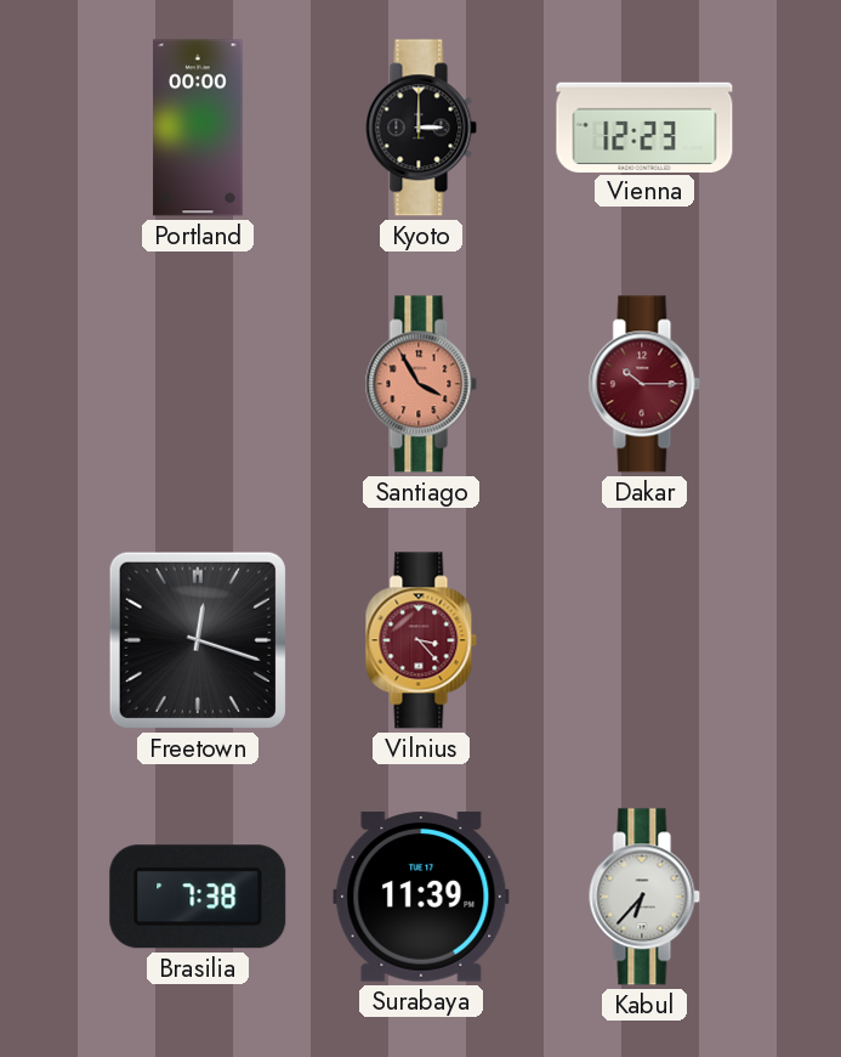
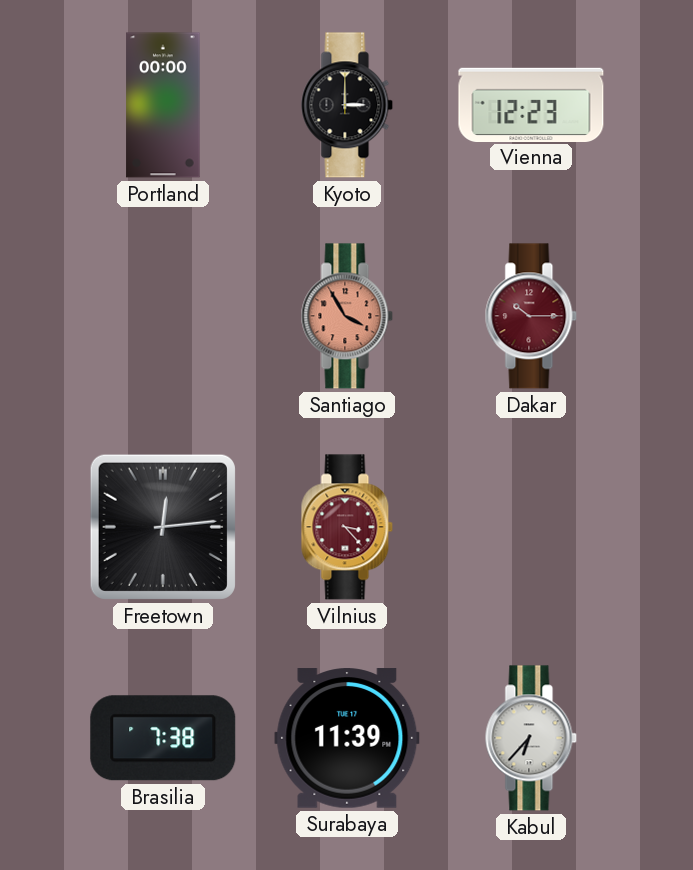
Freetown: 12:18 -> 12:14
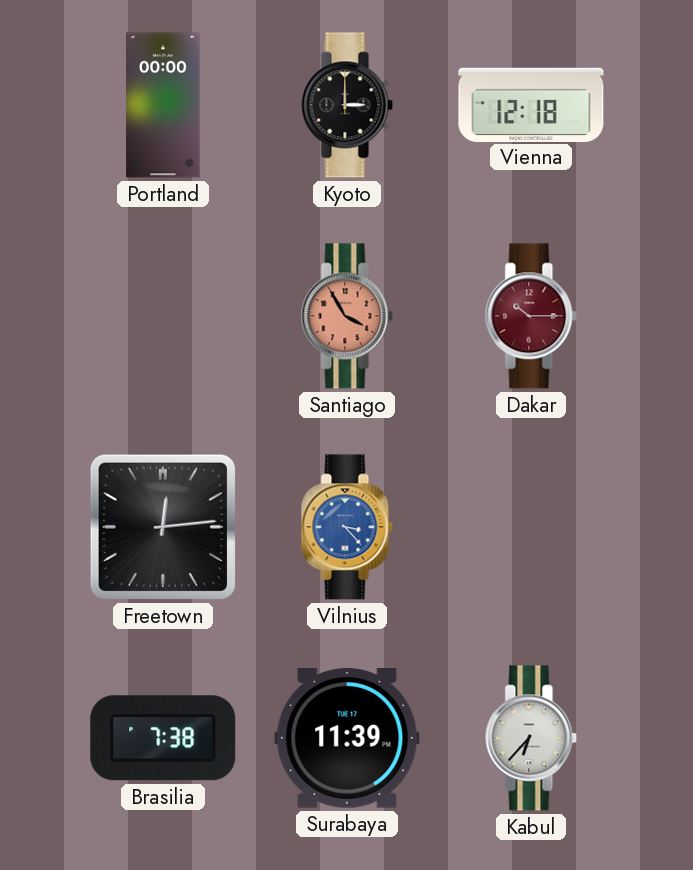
Vienna: 12:23 -> 12:18
Vilnius dial: burgundy -> blue
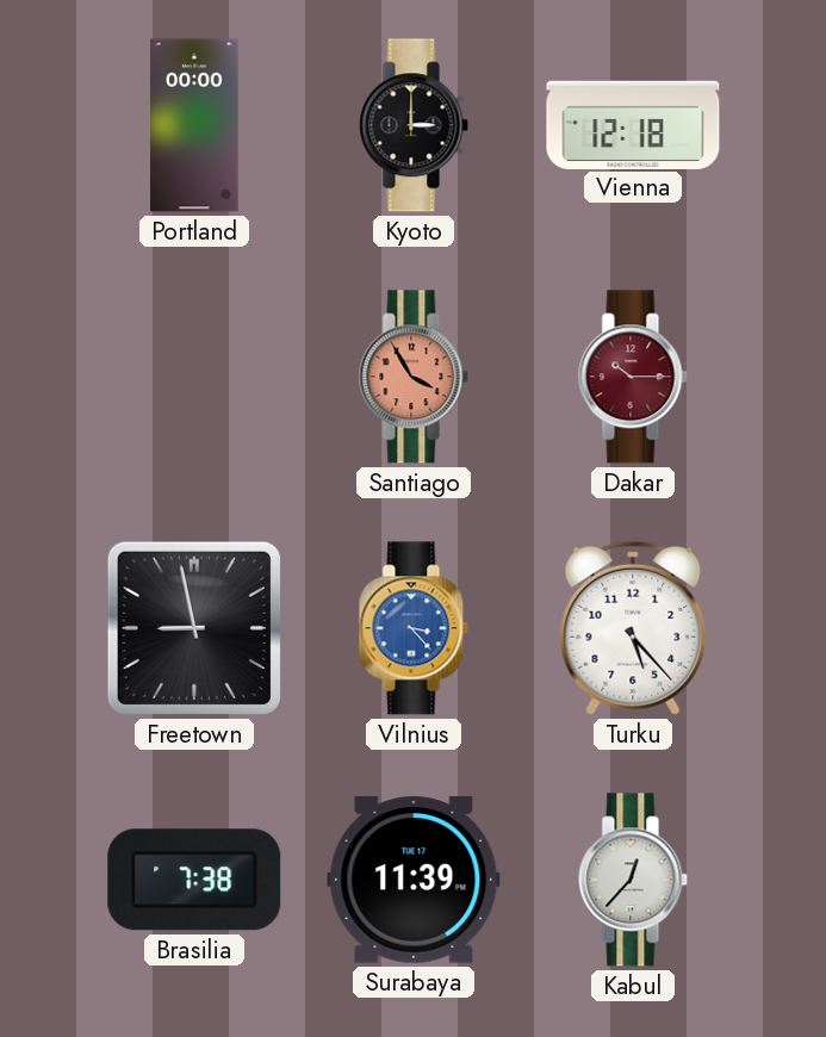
Freetown: 12:14 -> 8:58
Turku: none -> 5:23
Kabul: 6:37 -> 12:37
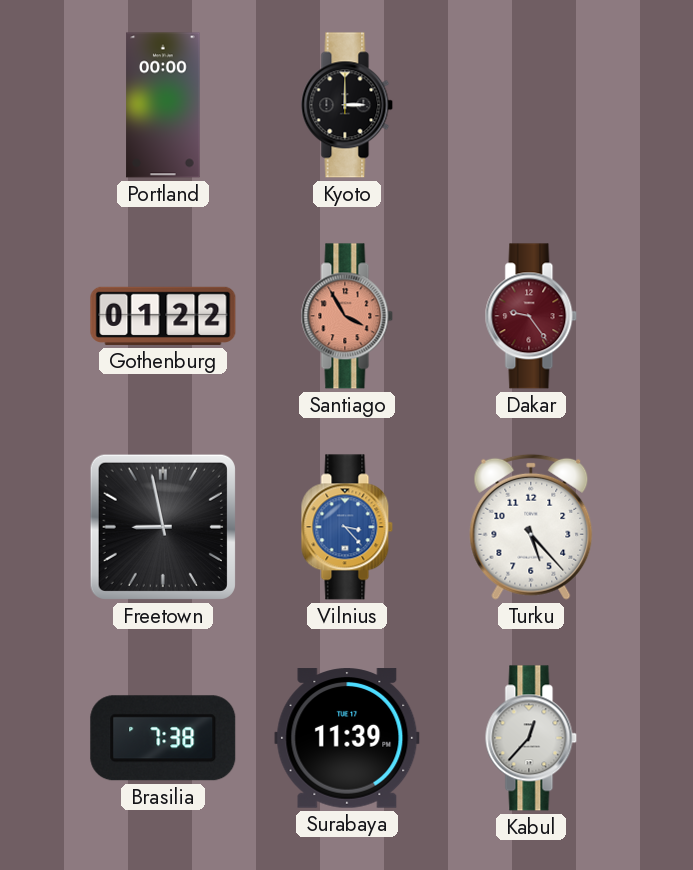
Vienna: 12:18 -> none
Gothenburg: none -> 01:22
Dakar: 10:15 -> 9:24
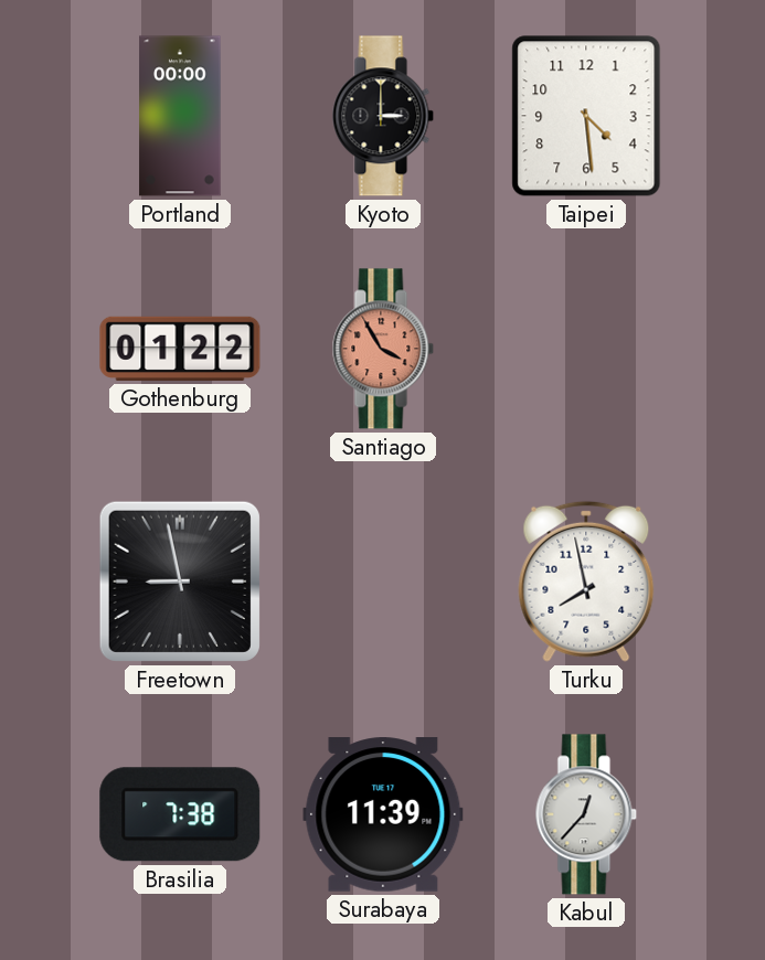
Taipei: none -> 4:29
Dakar: 9:24 -> none
Vilnius: 3:23 -> none
Turku: 5:23 -> 7:58
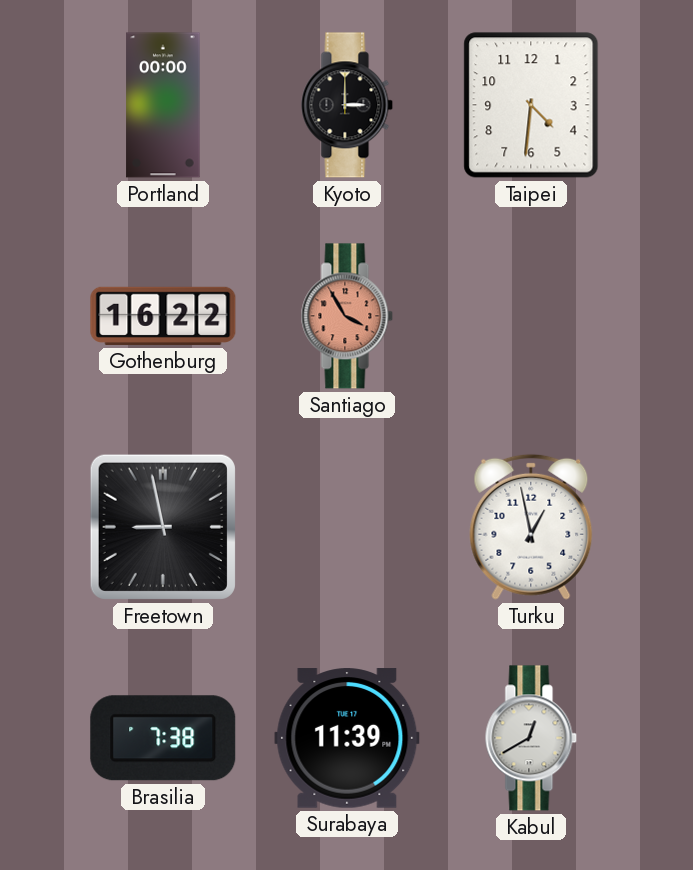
Taipei: 4:29 -> 4:31
Gothenburg: 01:22 -> 16:22
Turku: 7:58 -> 12:58
Kabul: 12:37 -> 12:40
